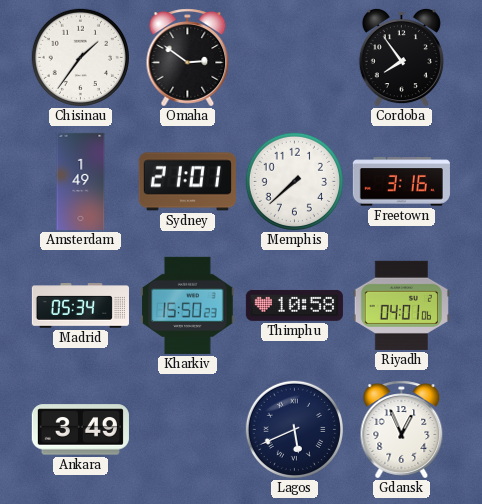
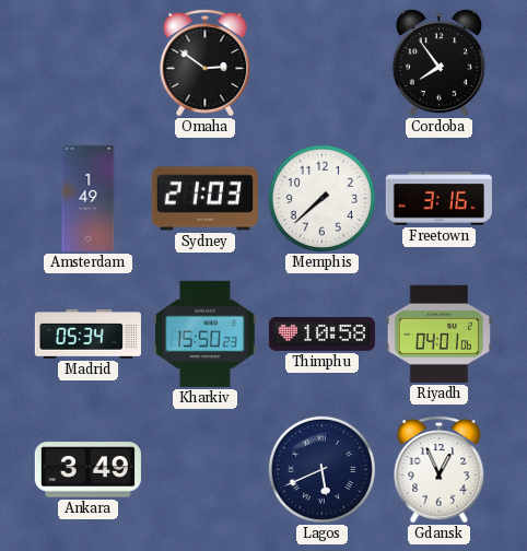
Chisinau: 1:36 -> none
Sydney: 21:01 -> 21:03
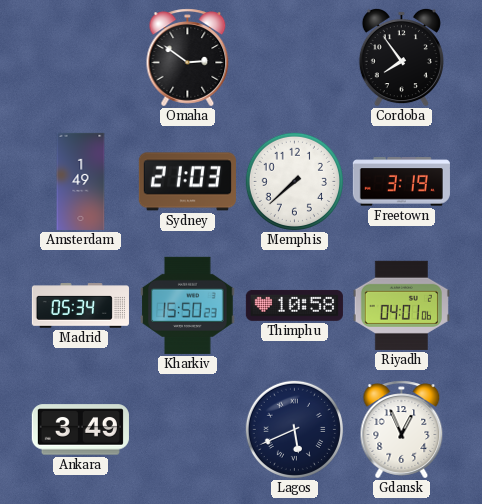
Freetown: 3:16 -> 3:19
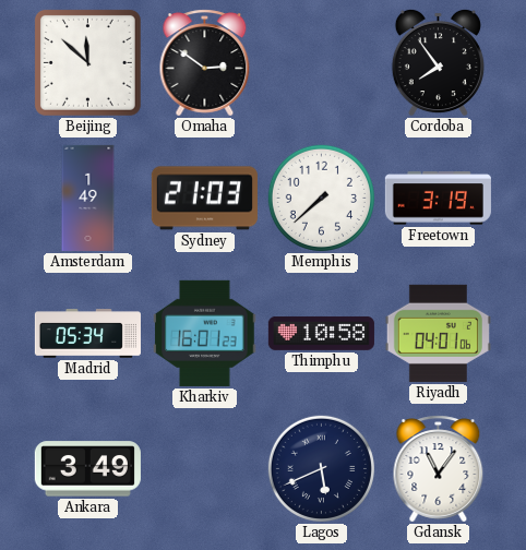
Beijing: none -> 11:52
Kharkiv: 15:50 -> 16:01
Gdansk: 12:56 -> 11:06
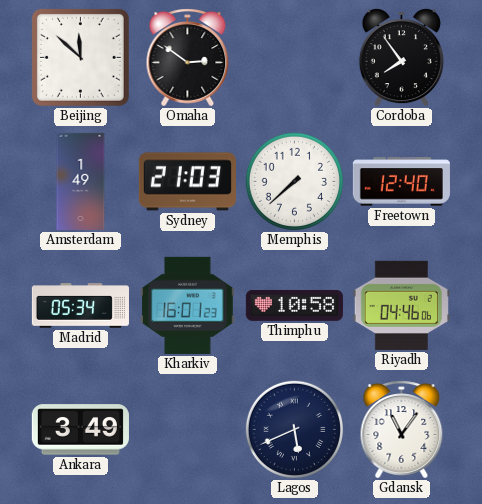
Freetown: 3:19 -> 12:40
Riyadh: 04:01 -> 04:46
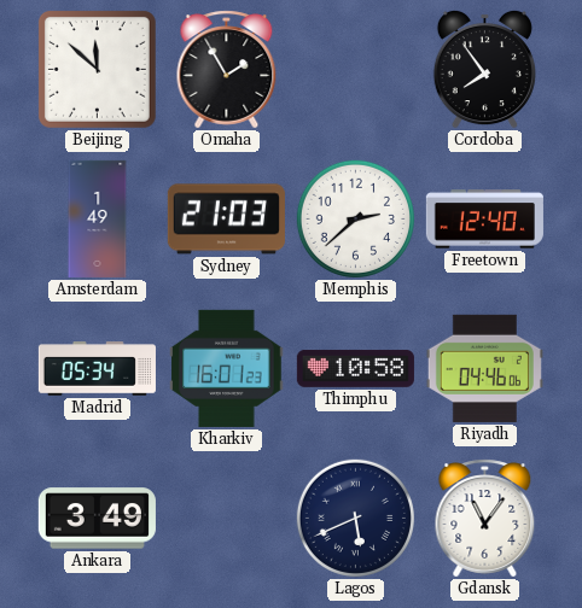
Omaha: 2:51 -> 1:55
Memphis: 7:38 -> 2:38
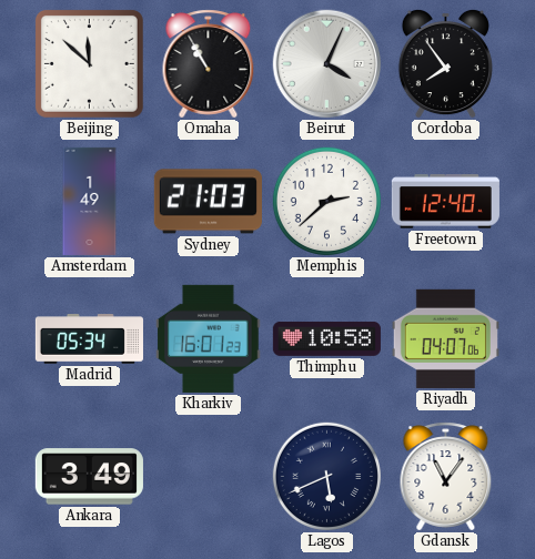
Omaha: 1:55 -> 10:55
Beirut: none -> 4:04
Riyadh: 04:46 -> 04:07
